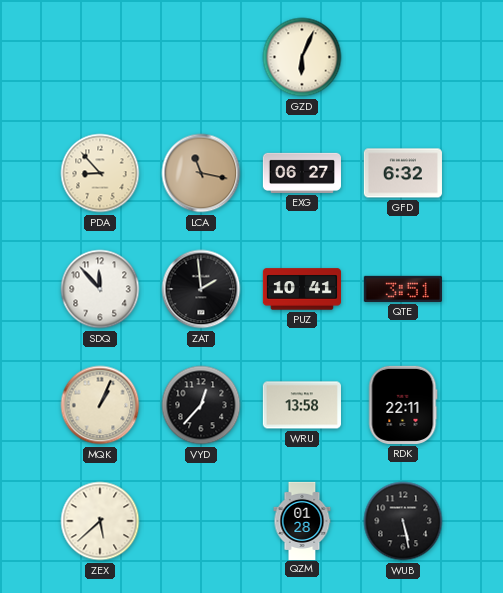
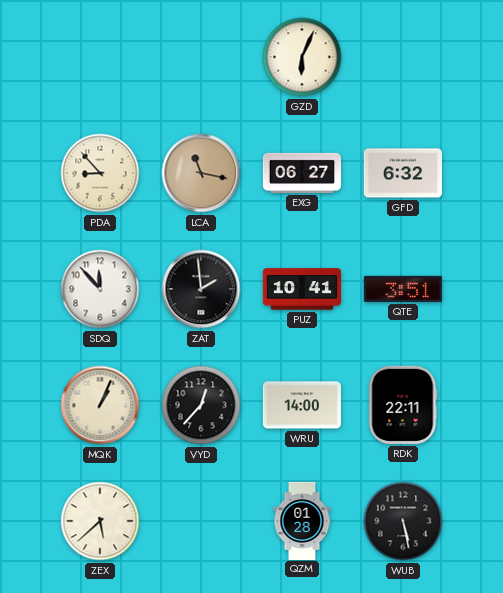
WRU: 13:58 -> 14:00
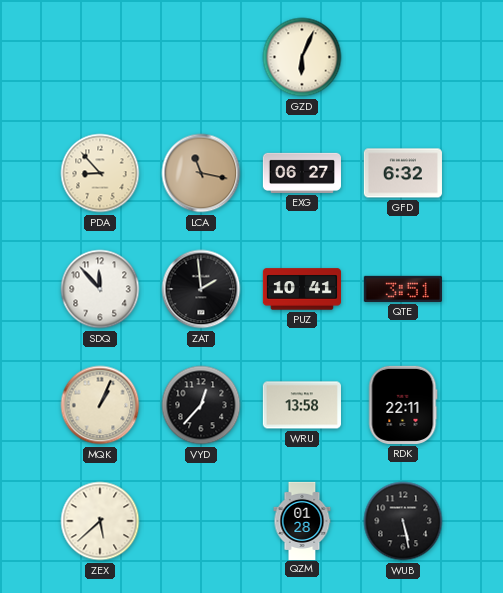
WRU: 14:00 -> 13:58
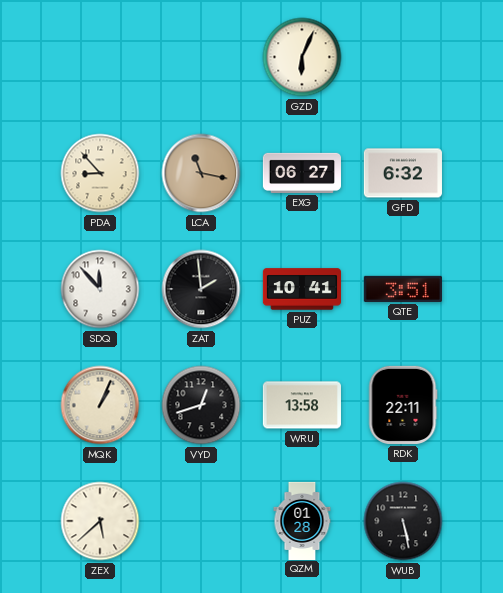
VYD: 12:37 -> 12:42
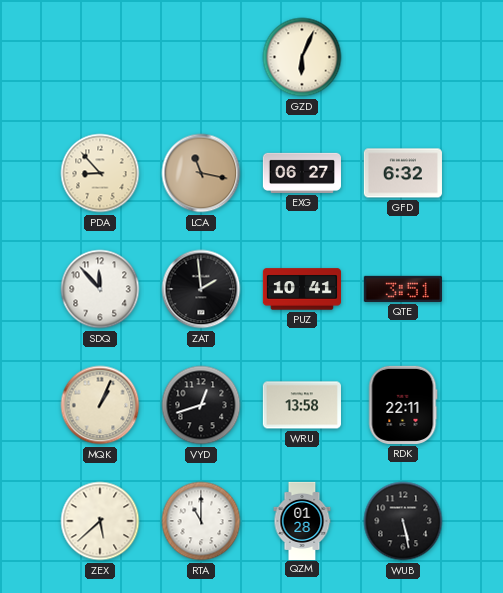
RTA: none -> 11:00
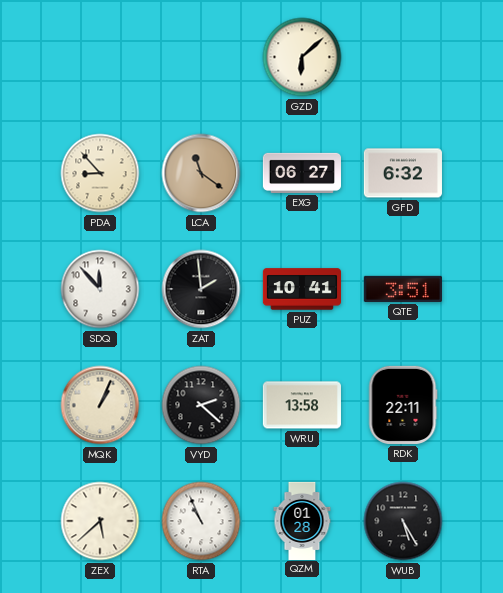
GZD: 6:04 -> 6:08
LCA: 11:17 -> 11:21
VYD: 12:42 -> 2:22
RTA: 11:00 -> 10:56
WUB: 5:28 -> 5:25
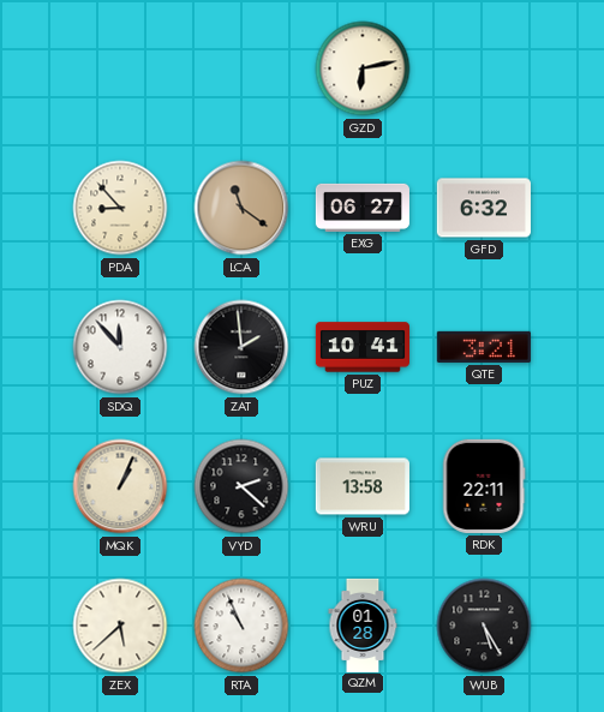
GZD: 6:08 -> 6:13
QTE: 3:51 -> 3:21
